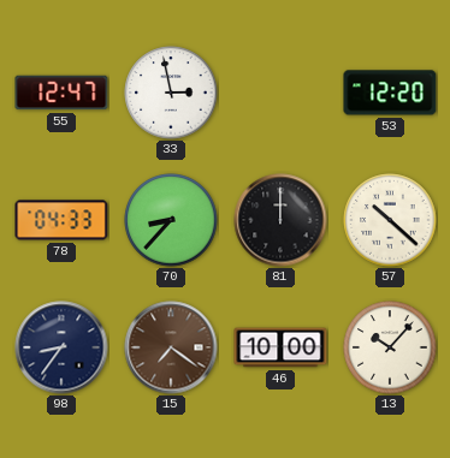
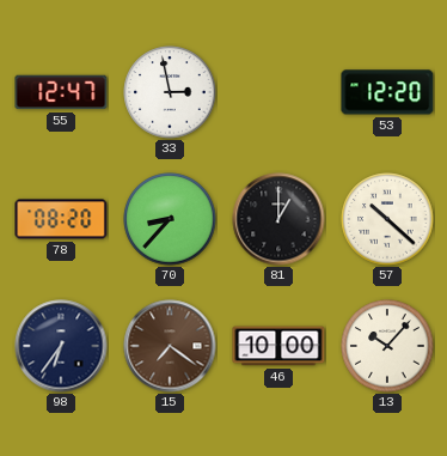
78: 04:33 -> 08:20
81: 12:00 -> 1:00
98: 8:36 -> 6:36
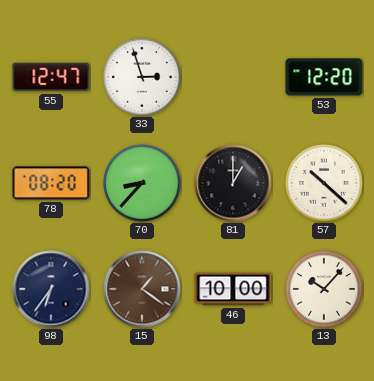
33: 2:58 -> 2:57
15: 7:21 -> 1:21
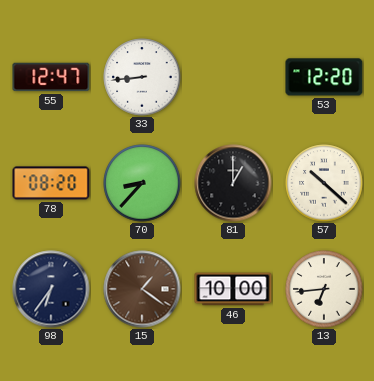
33: 2:57 -> 8:44
13: 10:07 -> 6:44
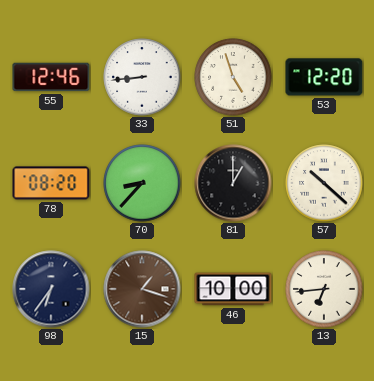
55: 12:47 -> 12:46
51: none -> 4:57
15: 1:21 -> 1:18
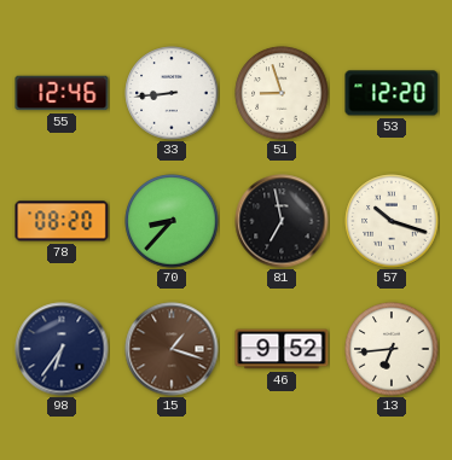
51: 4:57 -> 8:57
81: 1:00 -> 6:58
57: 10:22 -> 10:18
46: 10:00 -> 9:52
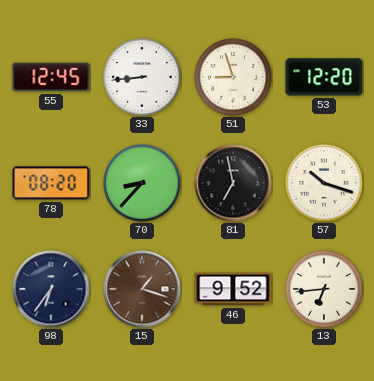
55: 12:46 -> 12:45
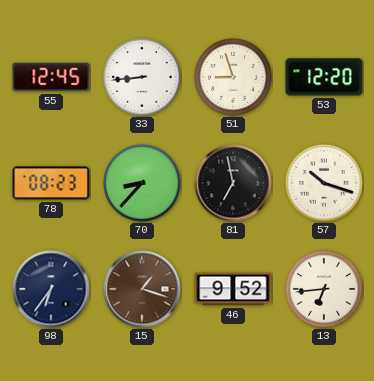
78: 08:20 -> 08:23
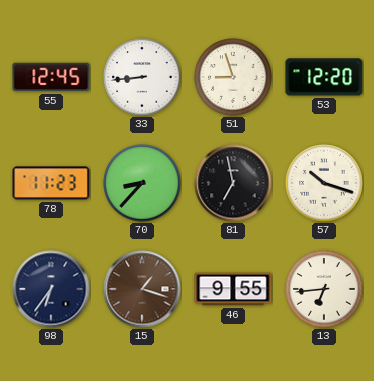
78: 08:23 -> 11:23
46: 9:52 -> 9:55
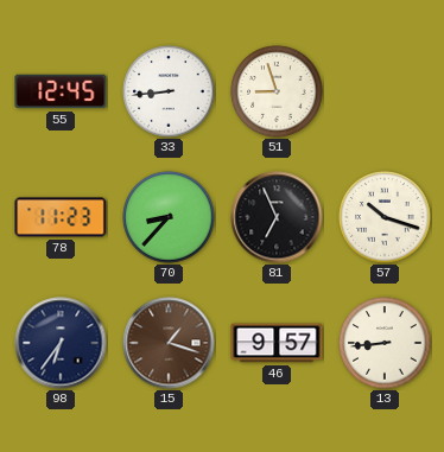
53: 12:20 -> none
81: 6:58 -> 6:56
46: 9:55 -> 9:57
13: 6:44 -> 8:44
